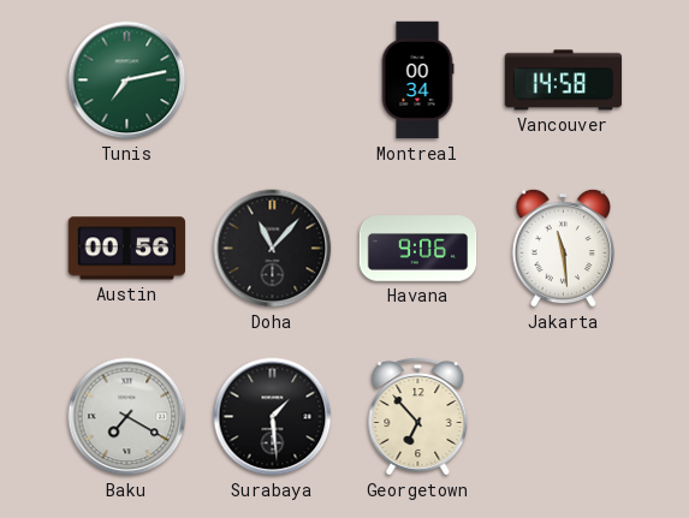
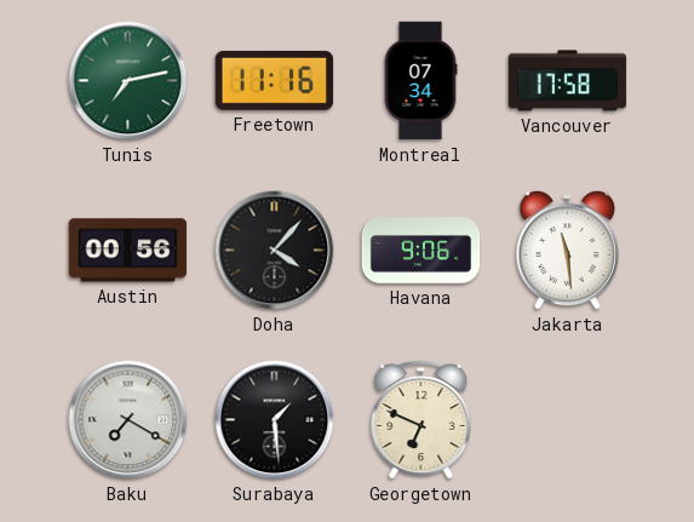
Freetown: none -> 11:16
Montreal: 00:34 -> 07:34
Vancouver: 14:58 -> 17:58
Doha: 11:07 -> 4:07
Georgetown: 6:53 -> 6:49
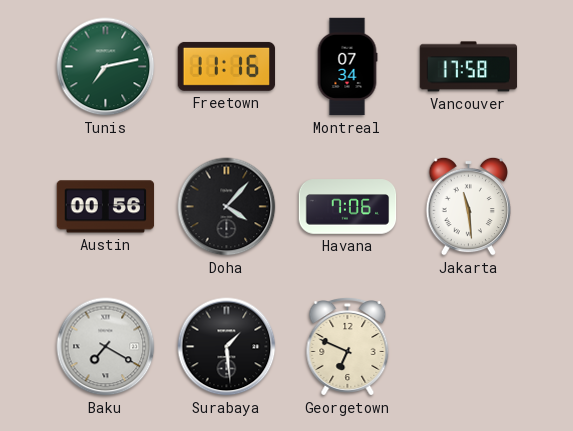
Havana: 9:06 -> 7:06
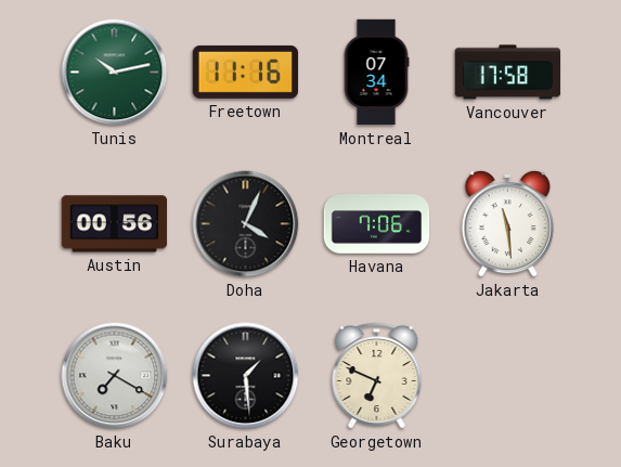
Tunis: 7:13 -> 10:13
Doha: 4:07 -> 4:04
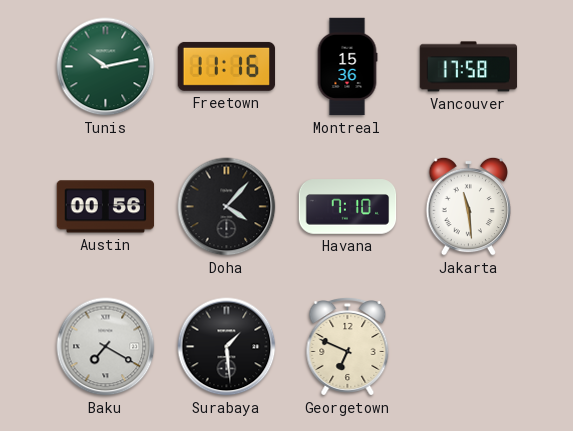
Montreal: 07:34 -> 15:36
Doha: 4:04 -> 4:07
Havana: 7:06 -> 7:10
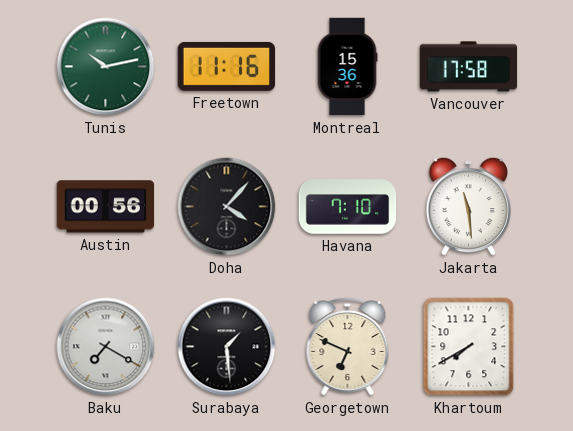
Khartoum: none -> 7:40
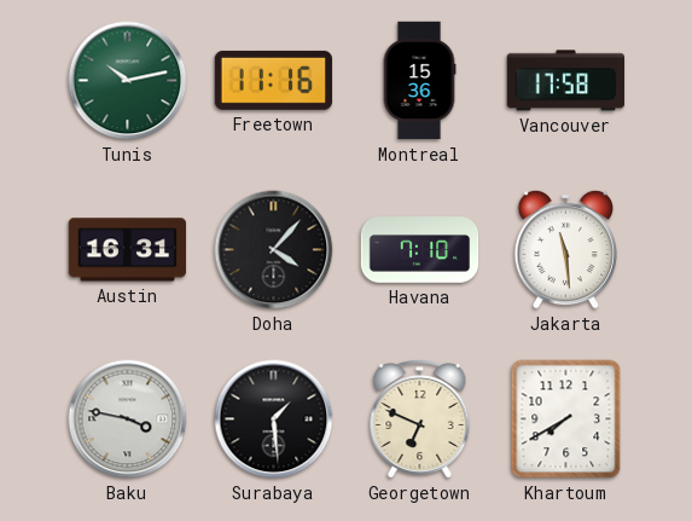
Austin: 00:56 -> 16:31
Baku: 7:20 -> 3:47
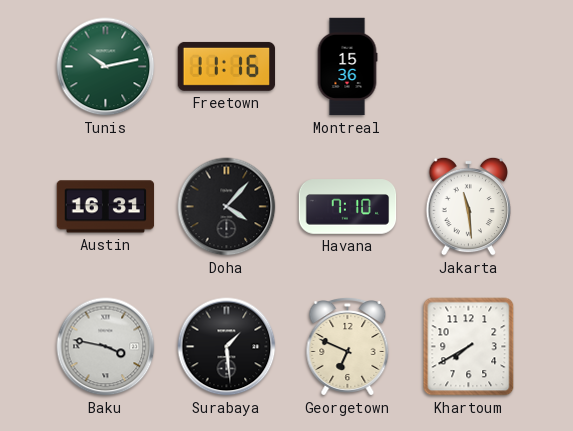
Vancouver: 17:58 -> none
